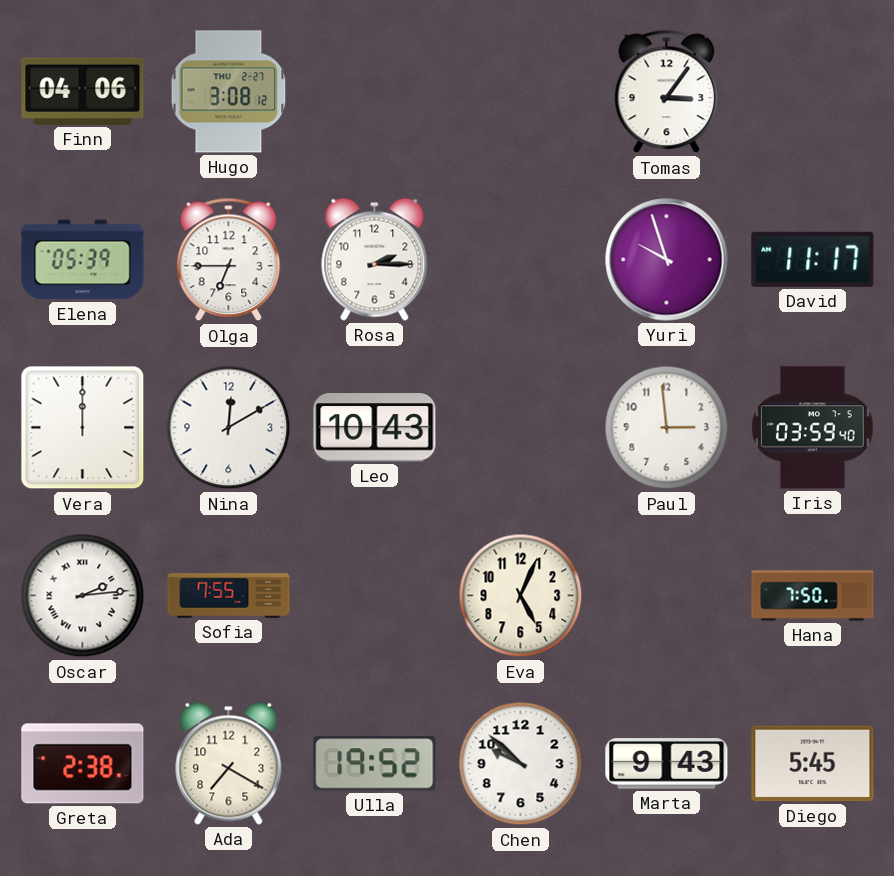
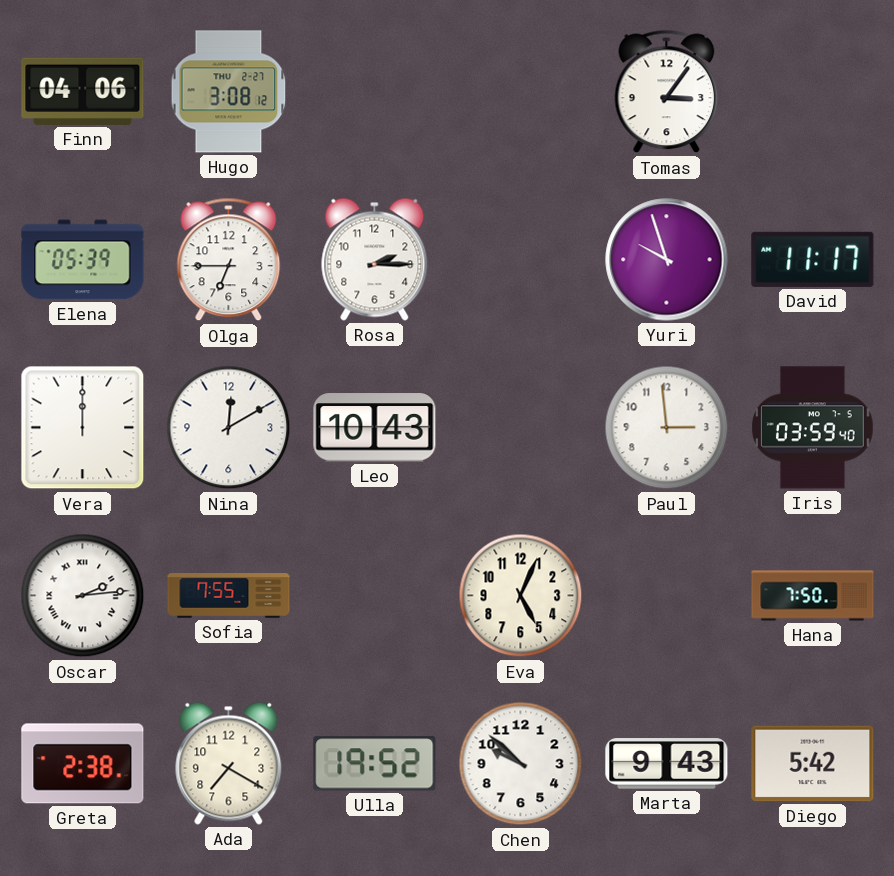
Diego: 5:45 -> 5:42
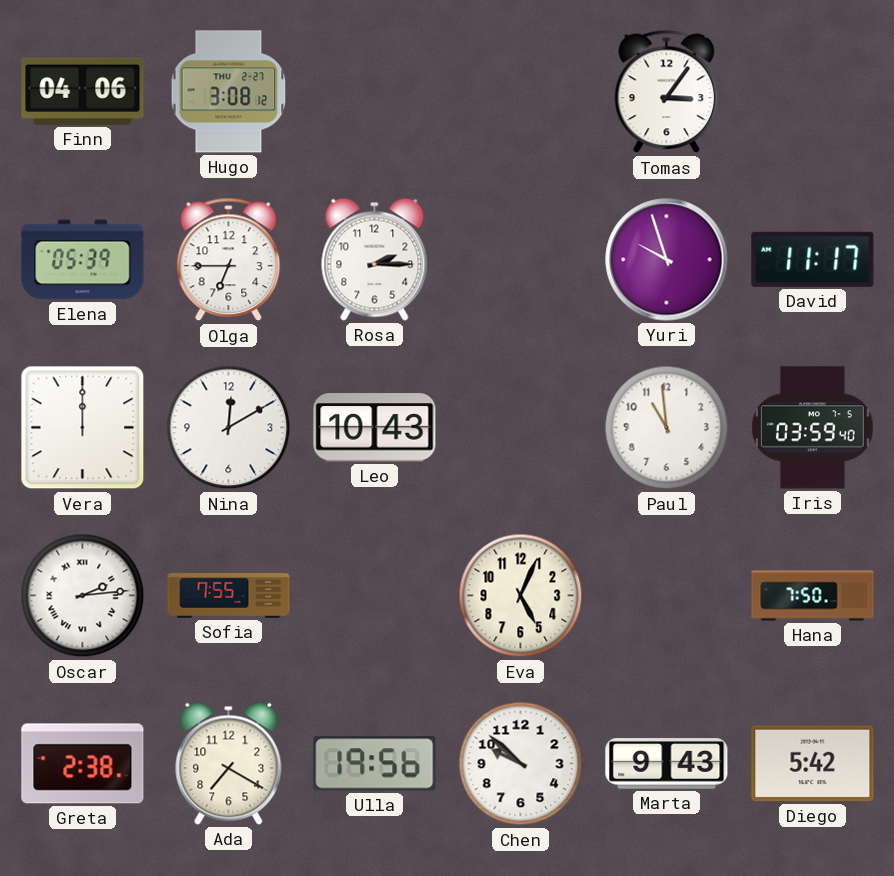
Paul: 2:59 -> 10:59
Ulla: 19:52 -> 19:56
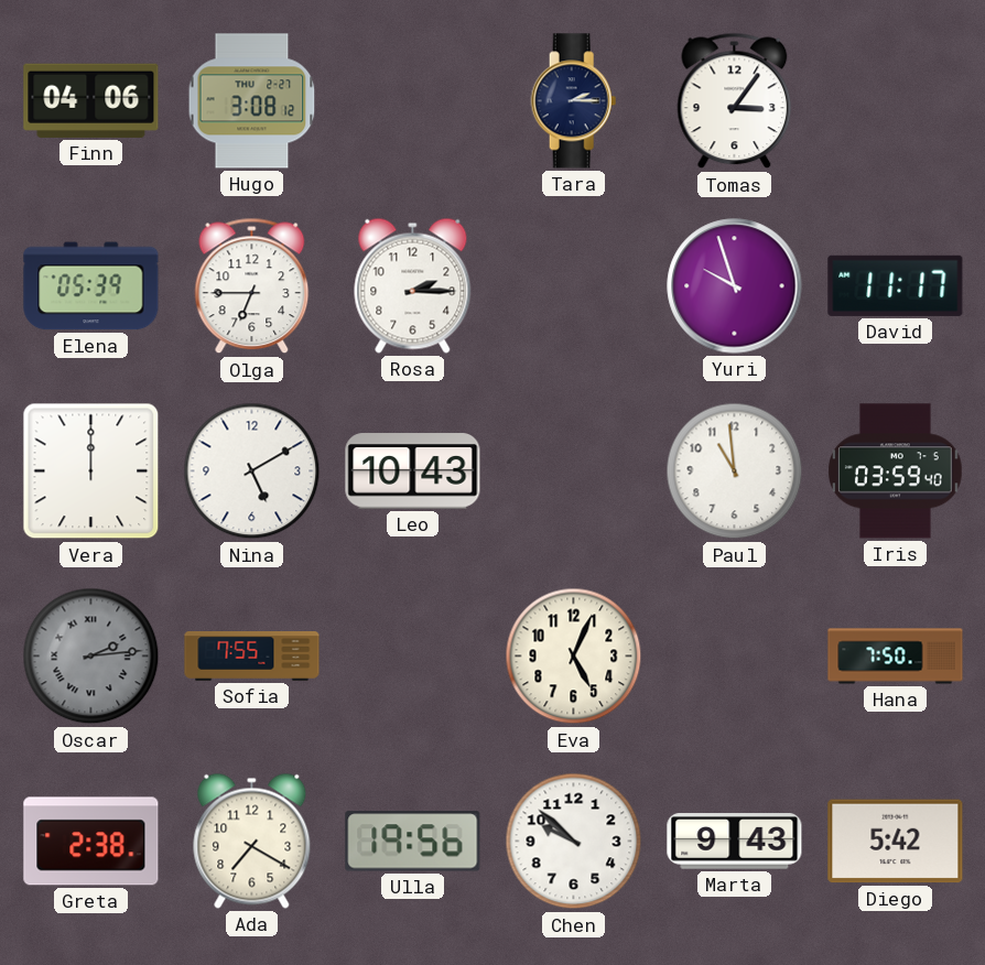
Tara: none -> 2:15
Nina: 12:10 -> 5:10
Oscar dial: white -> grey
